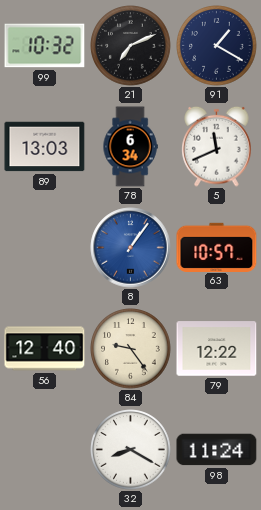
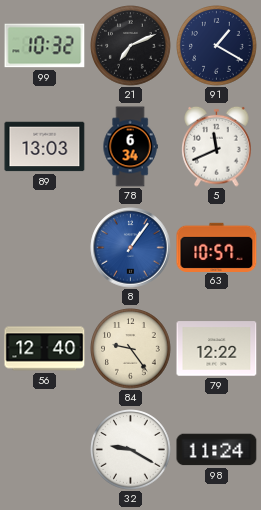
32: 8:20 -> 9:20
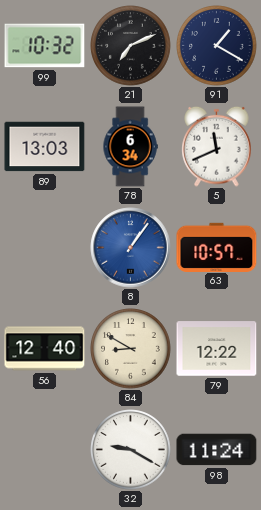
84: 9:24 -> 8:50
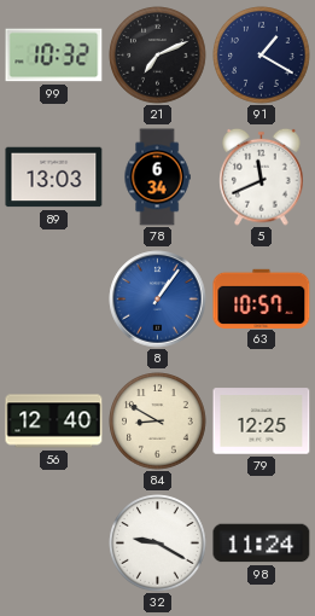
79: 12:22 -> 12:25
